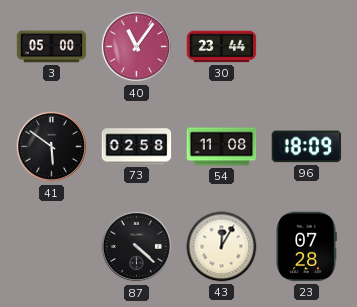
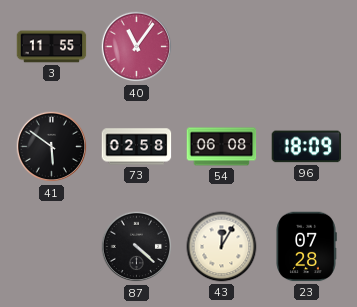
3: 05:00 -> 11:55
30: 23:44 -> none
54: 11:08 -> 06:08
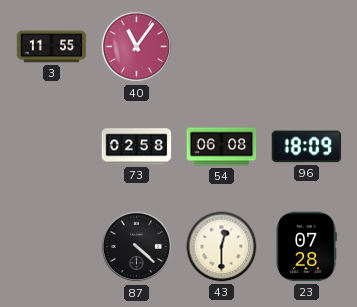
41: 5:51 -> none
43: 12:05 -> 12:30
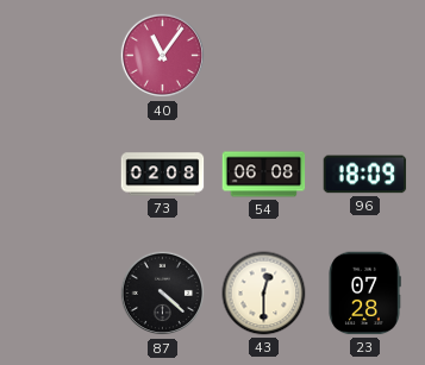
3: 11:55 -> none
73: 02:58 -> 02:08
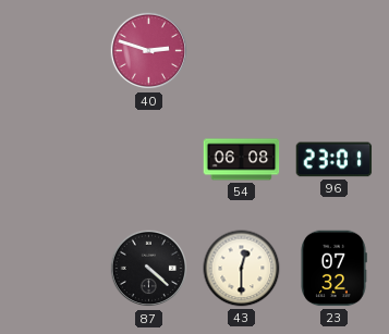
40: 11:06 -> 2:48
73: 02:08 -> none
96: 18:09 -> 23:01
23: 07:28 -> 07:32
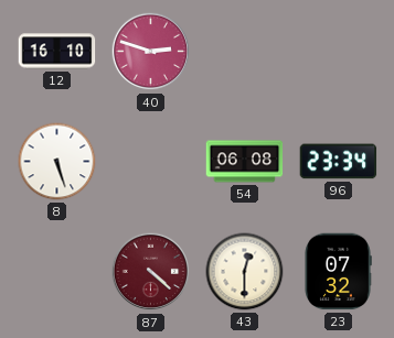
12: none -> 16:10
8: none -> 5:27
96: 23:01 -> 23:34
87 dial: black -> burgundy
